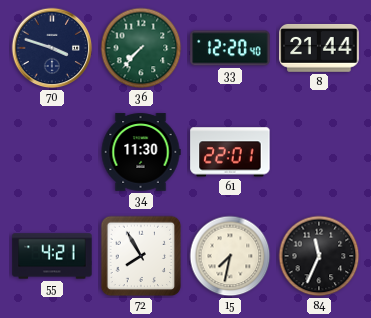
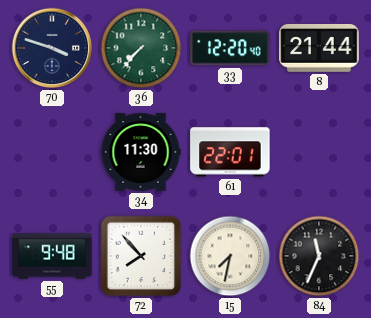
55: 4:21 -> 9:48
72: 7:55 -> 7:53
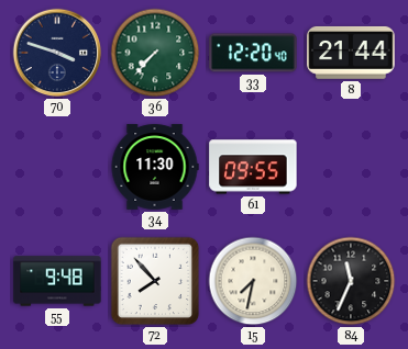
61: 22:01 -> 09:55
